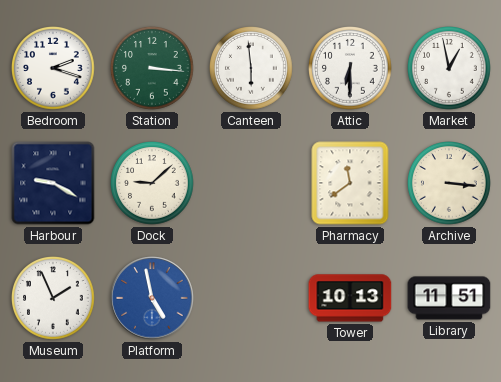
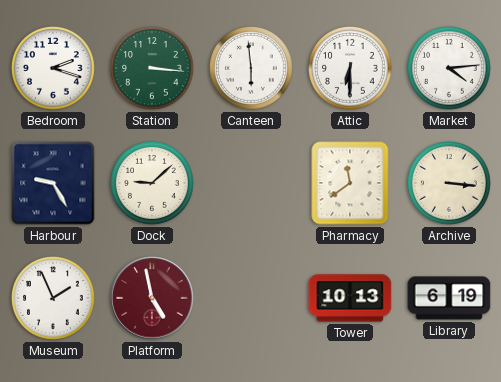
Market: 12:58 -> 4:14
Harbour: 9:20 -> 9:25
Platform dial: blue -> burgundy
Library: 11:51 -> 6:19
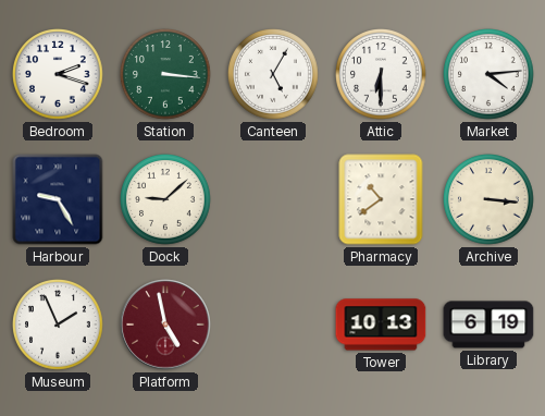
Canteen: 5:59 -> 5:05
Pharmacy: 11:39 -> 10:39
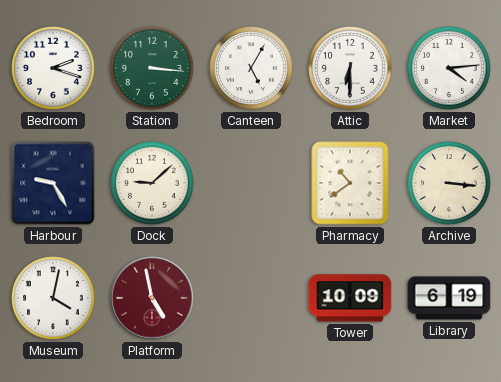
Museum: 1:56 -> 4:02
Tower: 10:13 -> 10:09
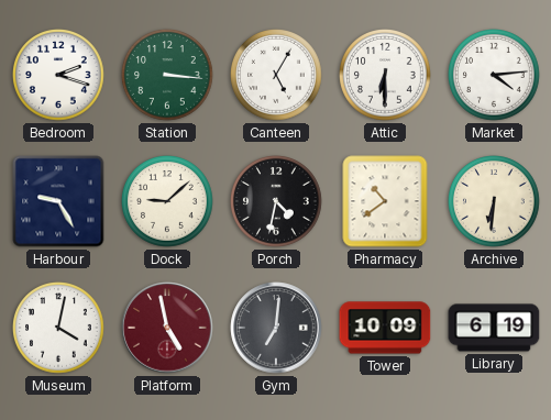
Porch: none -> 4:32
Archive: 3:16 -> 6:31
Gym: none -> 7:01
